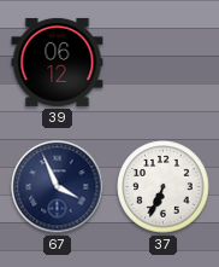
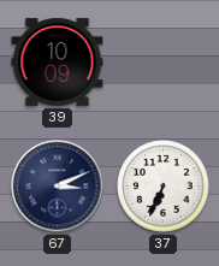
39: 06:12 -> 10:09
67: 3:56 -> 3:11
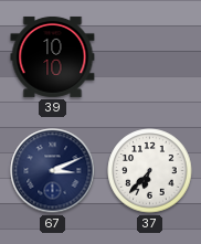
39: 10:09 -> 10:10
37: 6:34 -> 6:37
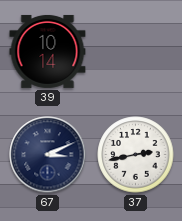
39: 10:10 -> 10:14
37: 6:37 -> 2:43
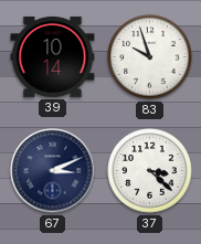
83: none -> 9:57
37: 2:43 -> 3:22
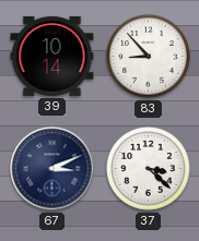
83: 9:57 -> 8:53
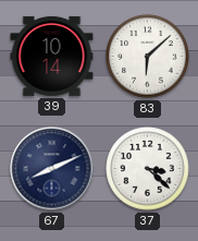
83: 8:53 -> 6:08
67: 3:11 -> 8:11
